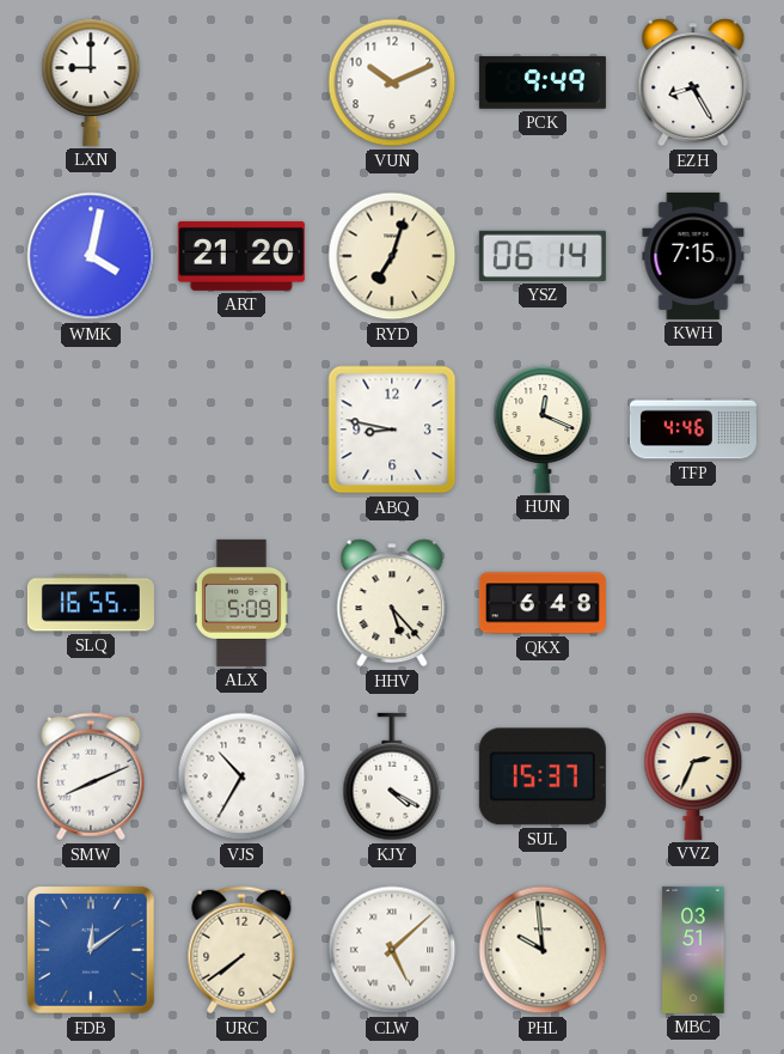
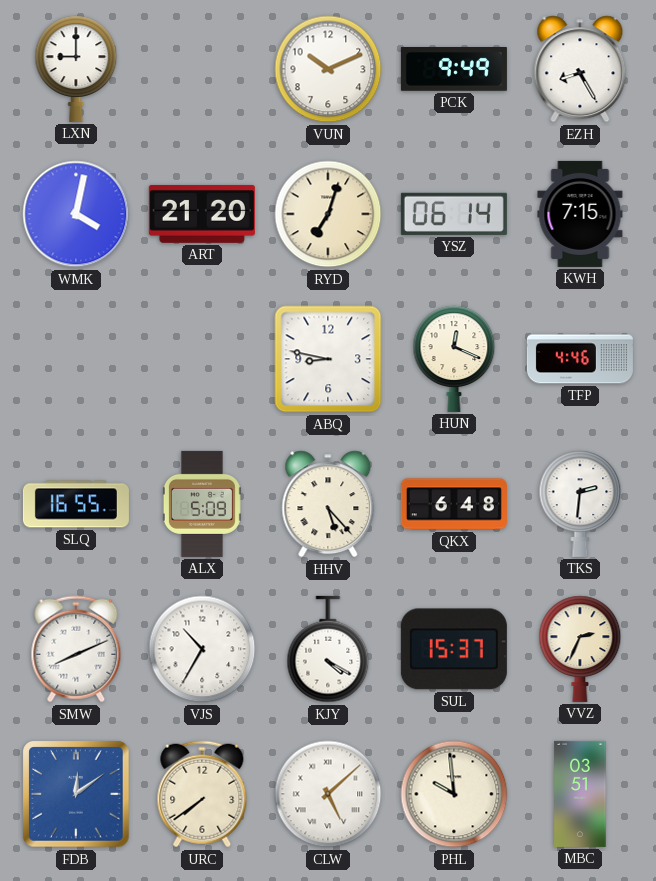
TKS: none -> 2:31
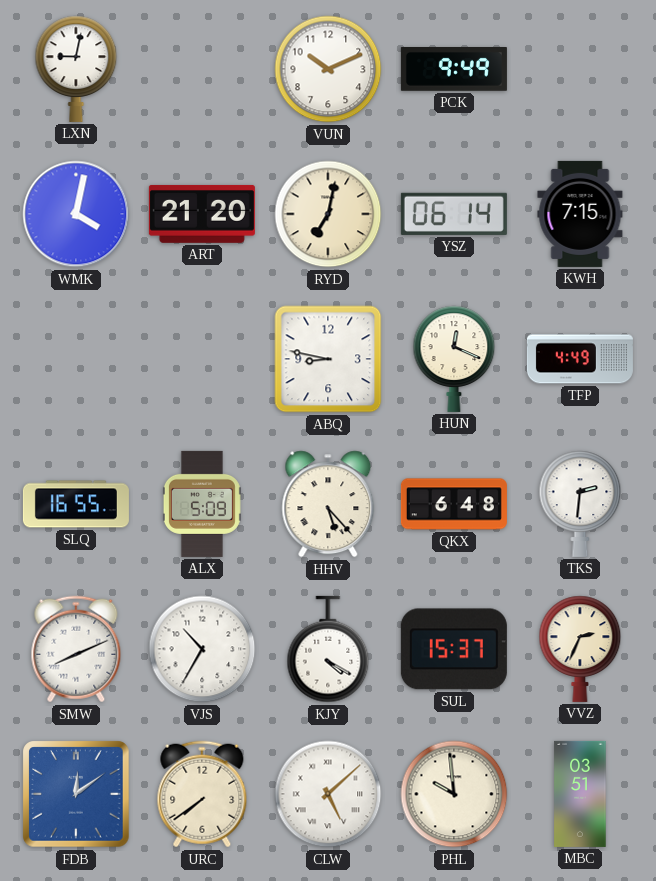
LXN: 9:00 -> 9:02
EZH: 8:25 -> none
RYD: 7:03 -> 7:02
TFP: 4:46 -> 4:49
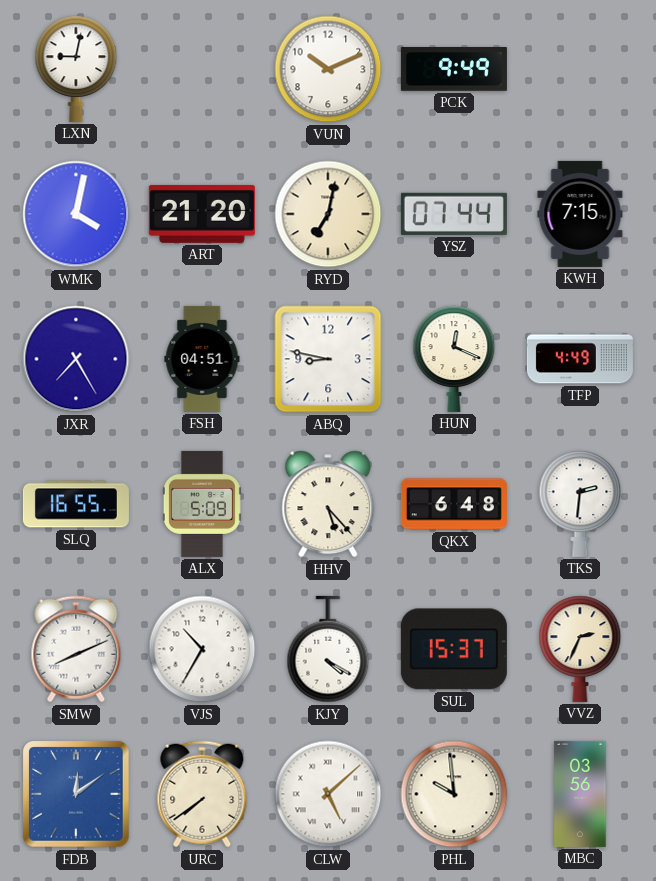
YSZ: 06:14 -> 07:44
JXR: none -> 7:25
FSH: none -> 04:51
MBC: 03:51 -> 03:56
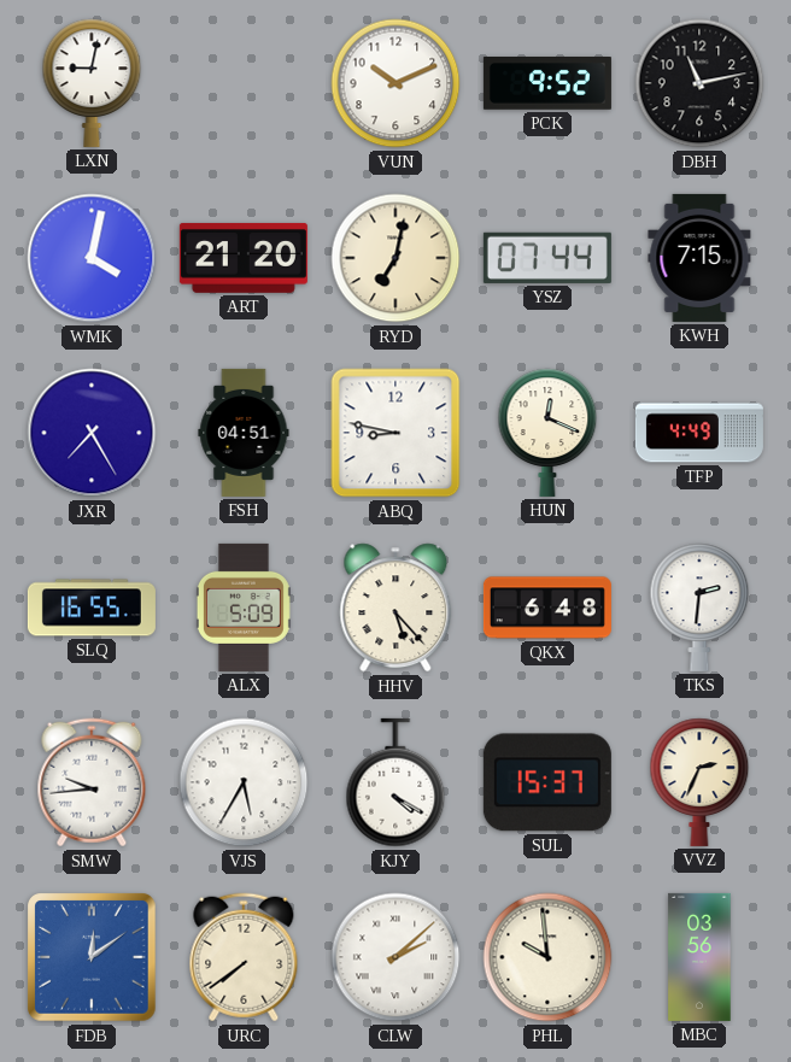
PCK: 9:49 -> 9:52
DBH: none -> 11:13
SMW: 8:11 -> 9:44
VJS: 10:35 -> 5:35
CLW: 5:08 -> 2:08
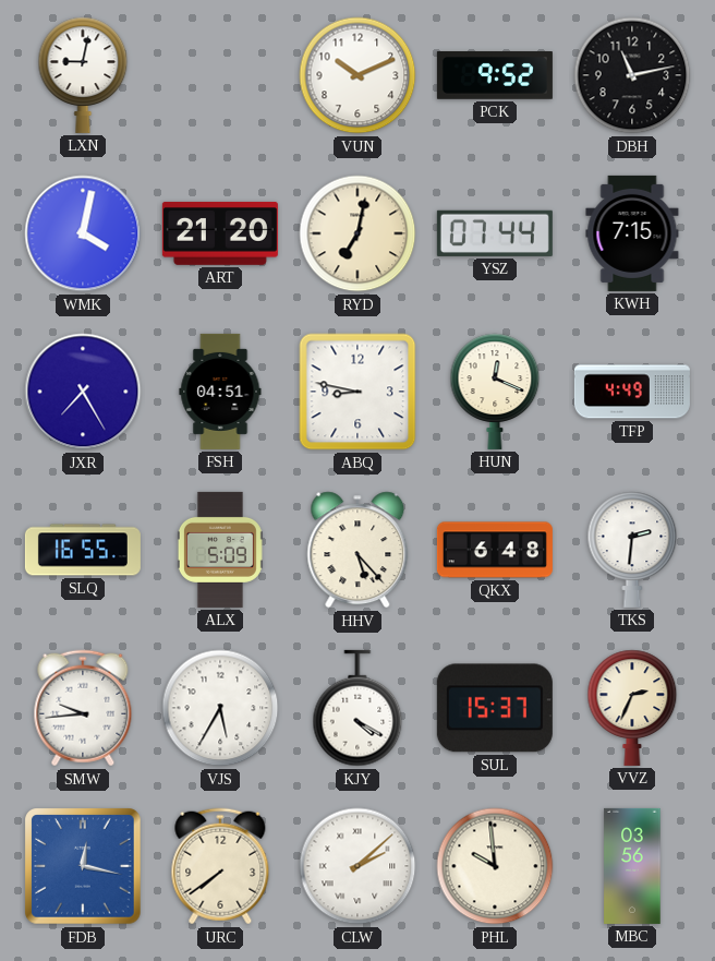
FDB: 12:09 -> 12:17
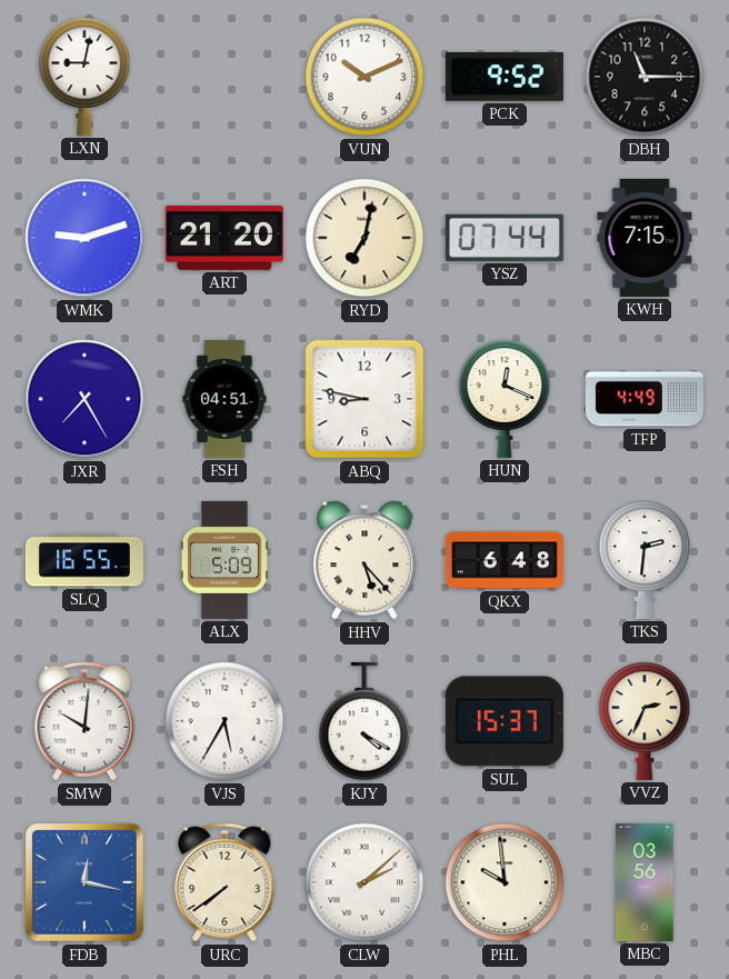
DBH: 11:13 -> 11:15
WMK: 4:02 -> 9:12
SMW: 9:44 -> 10:01
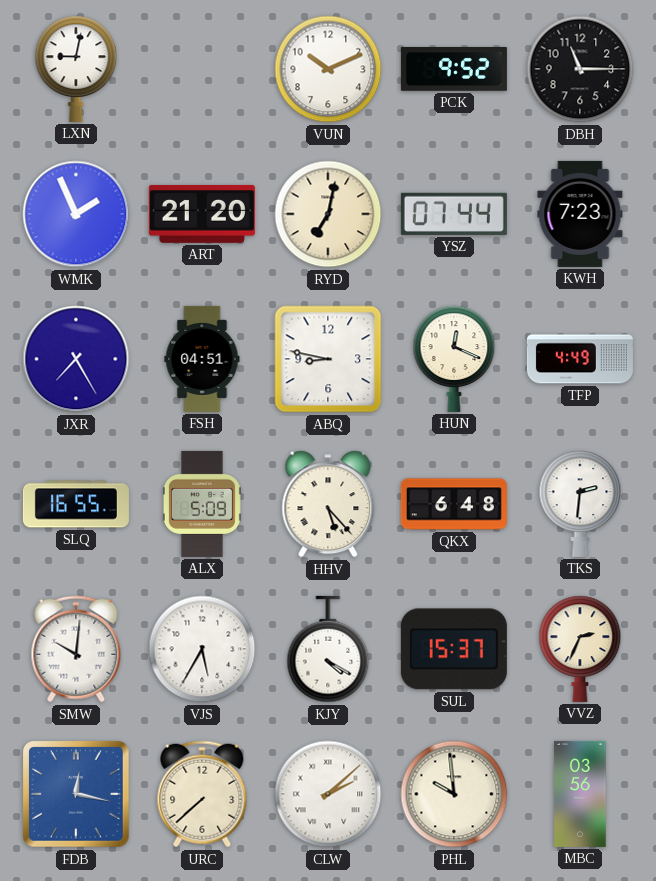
WMK: 9:12 -> 1:56
KWH: 7:15 -> 7:23
URC: 7:39 -> 7:38
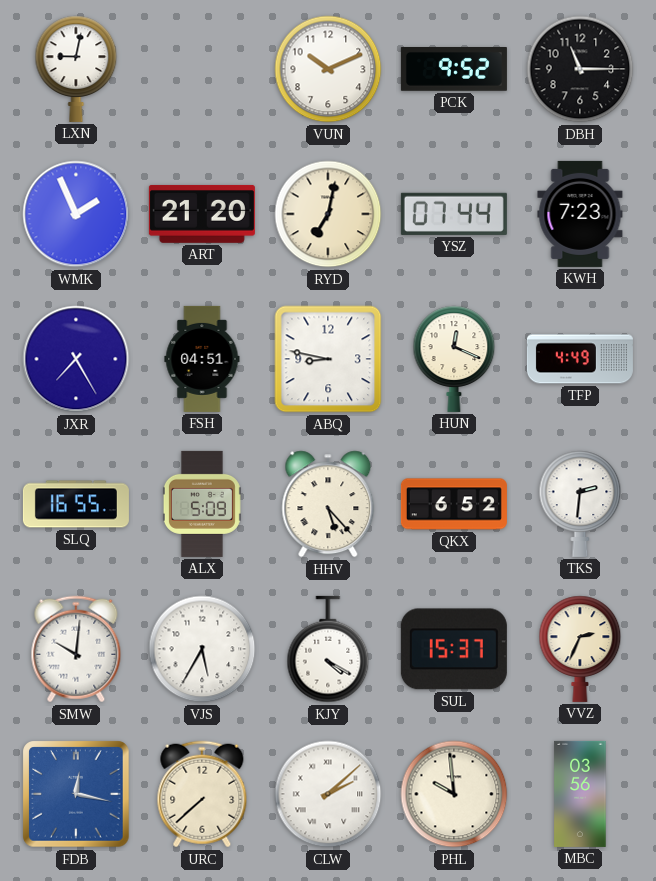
QKX: 6:48 -> 6:52
